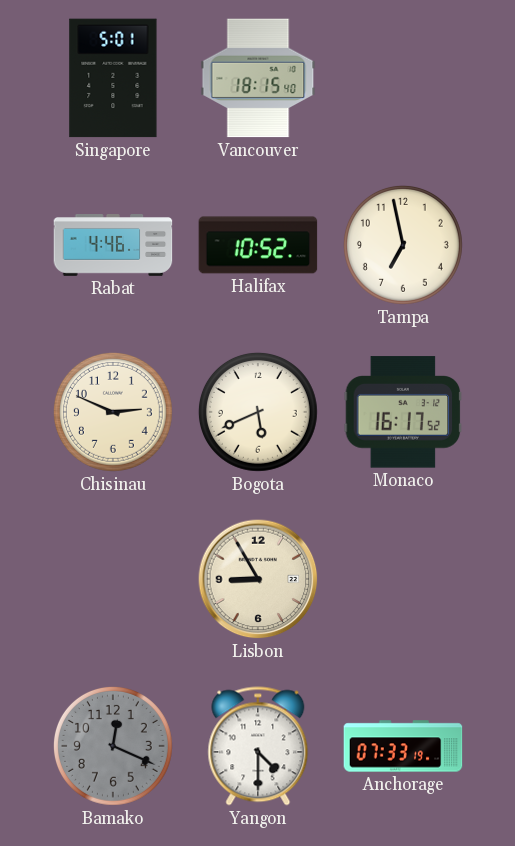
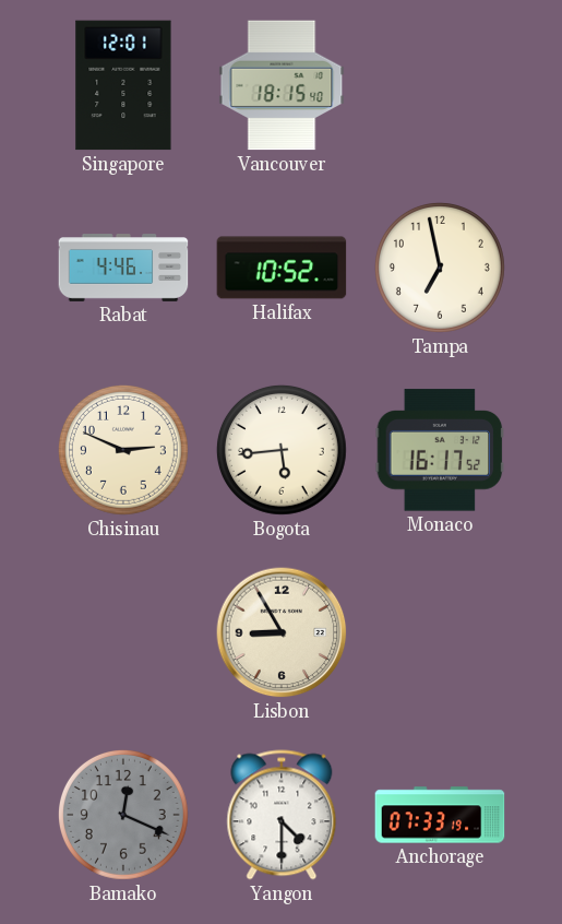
Singapore: 5:01 -> 12:01
Bogota: 5:41 -> 5:44
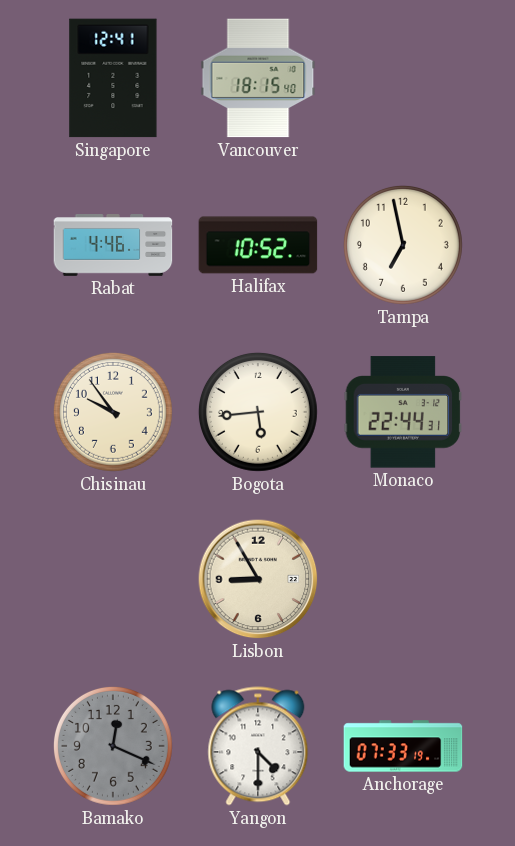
Singapore: 12:01 -> 12:41
Chisinau: 2:49 -> 9:54
Monaco: 16:17 -> 22:44
